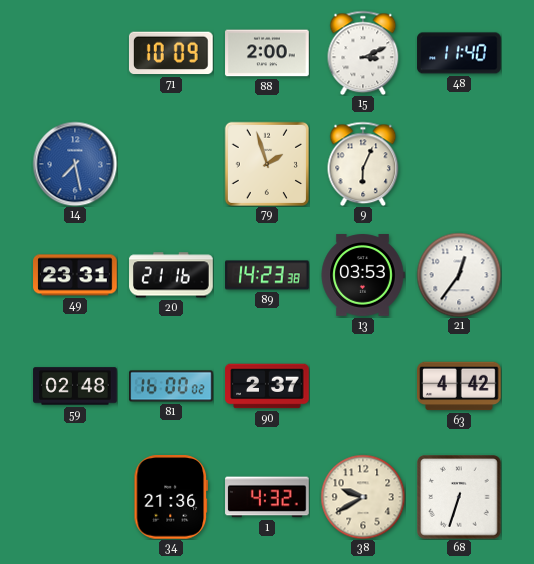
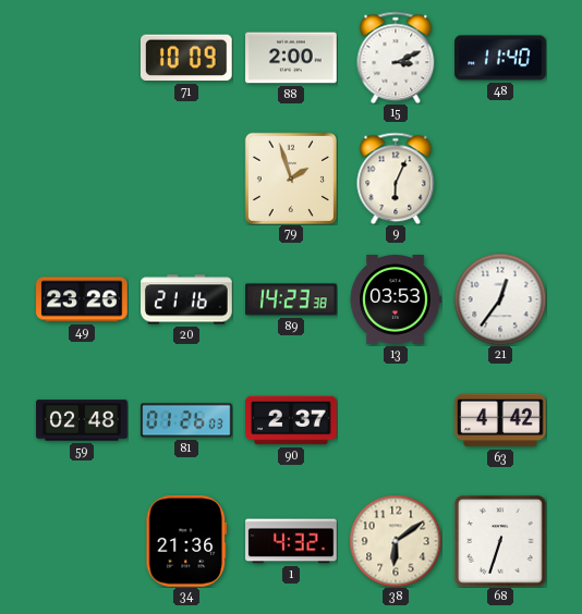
14: 7:28 -> none
49: 23:31 -> 23:26
81: 16:00 -> 01:26
38: 9:40 -> 6:09
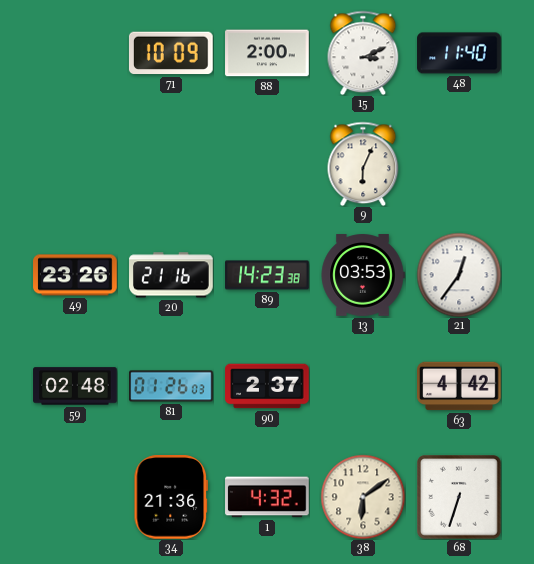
79: 1:57 -> none
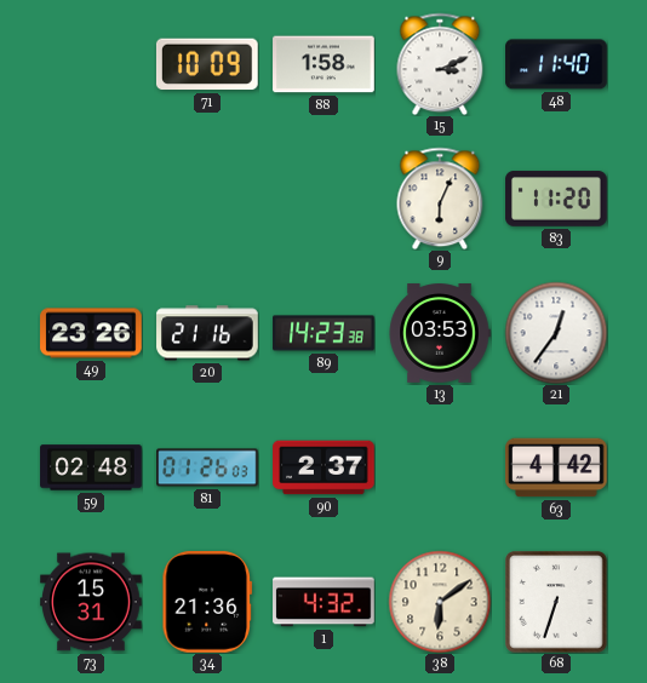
88: 2:00 -> 1:58
83: none -> 11:20
73: none -> 15:31
